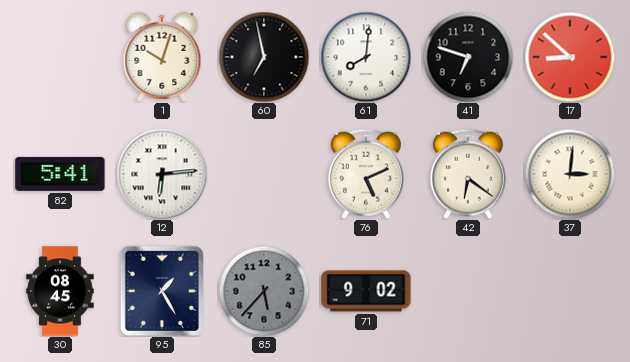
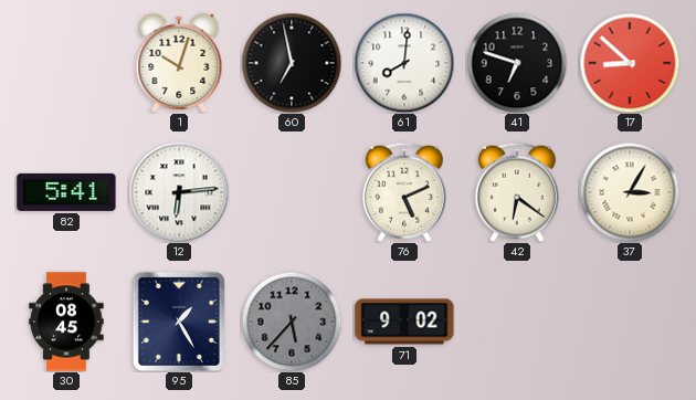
37: 3:01 -> 3:05
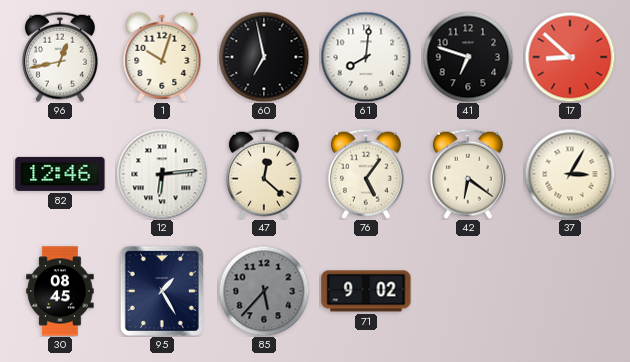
96: none -> 12:43
82: 5:41 -> 12:46
47: none -> 12:22
76: 5:11 -> 5:06
